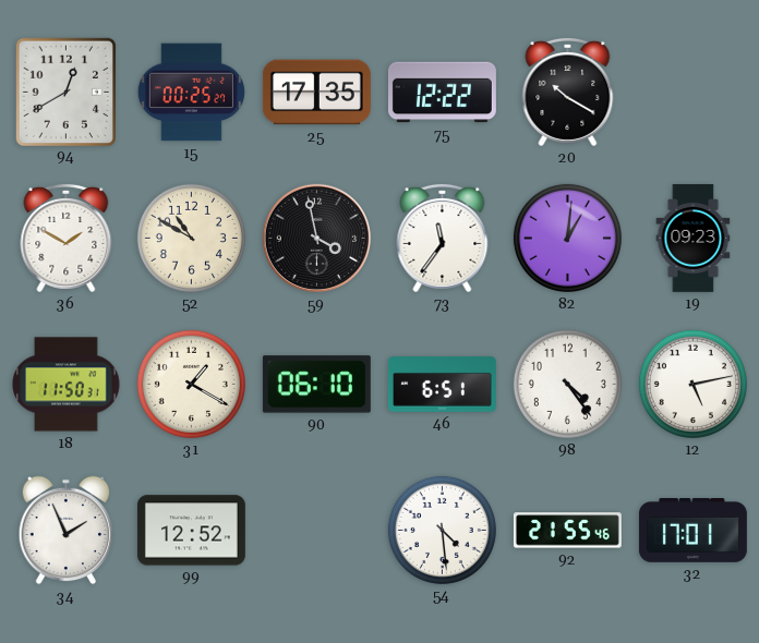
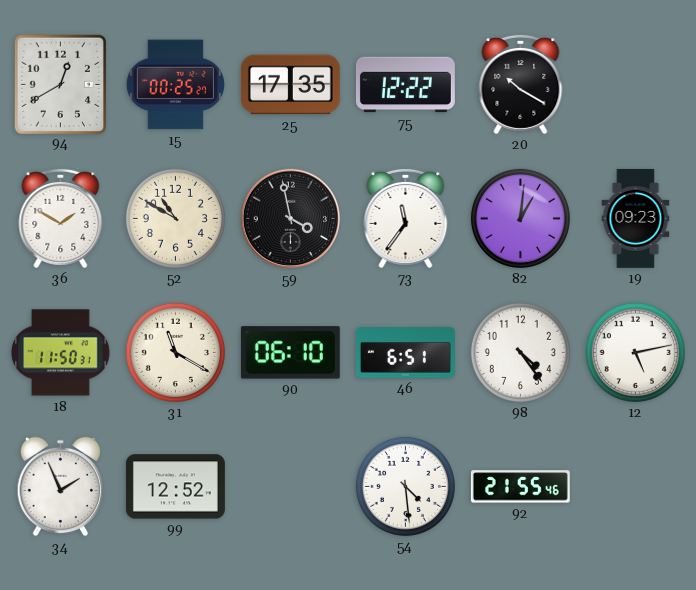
31: 1:20 -> 11:20
32: 17:01 -> none
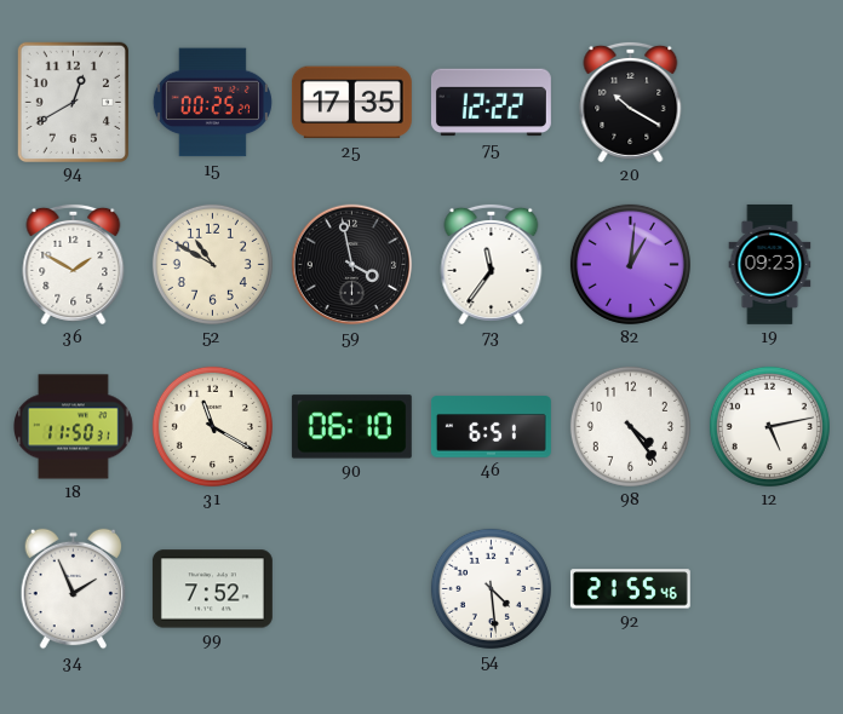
99: 12:52 -> 7:52
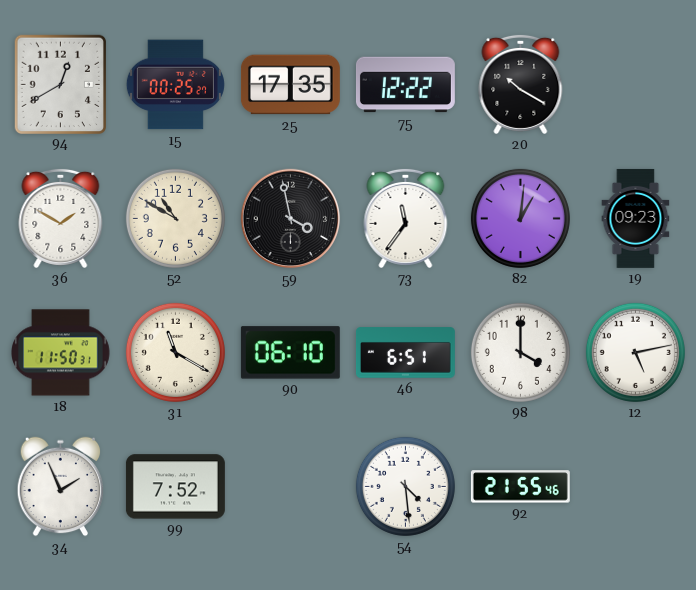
98: 4:24 -> 4:00
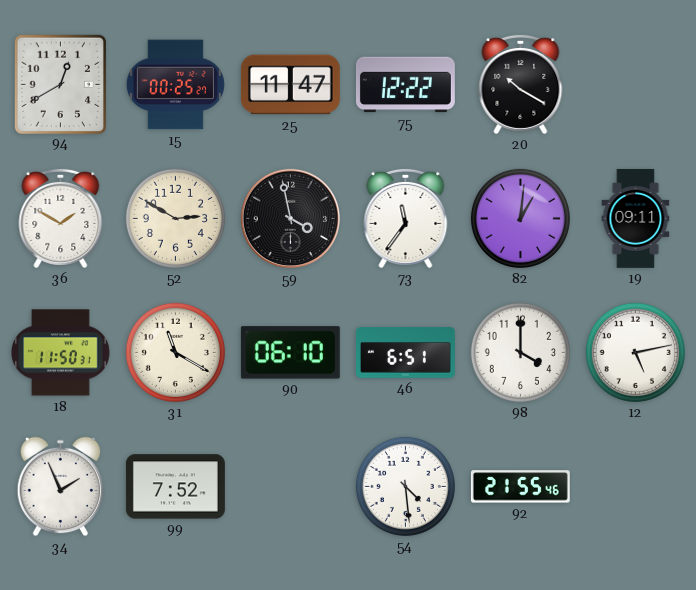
25: 17:35 -> 11:47
52: 10:50 -> 2:50
19: 09:23 -> 09:11
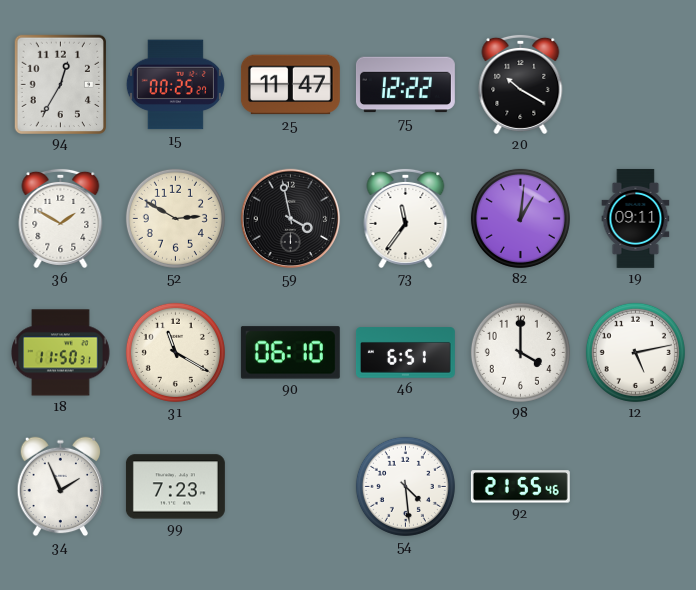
94: 12:40 -> 12:35
99: 7:52 -> 7:23
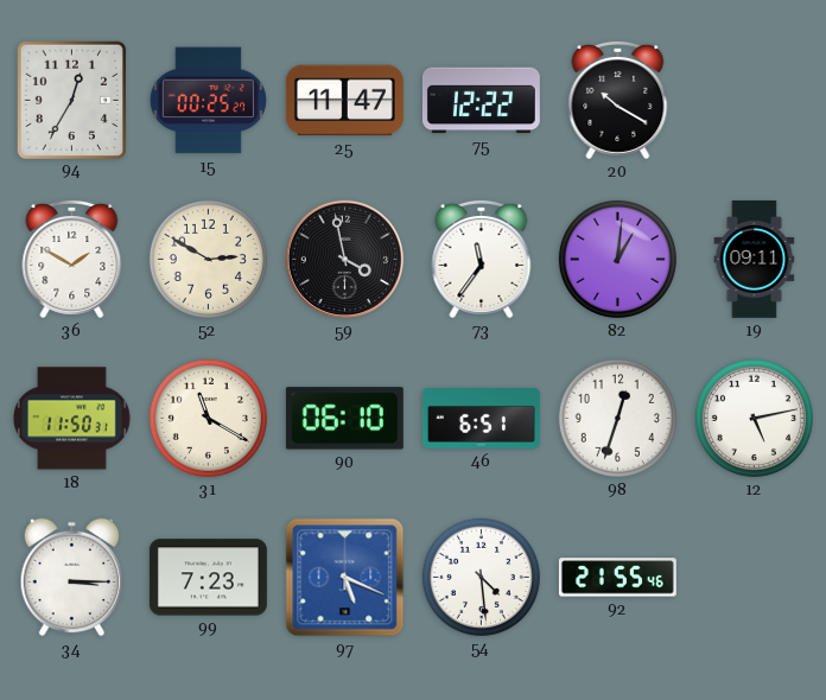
98: 4:00 -> 12:33
34: 1:56 -> 3:15
97: none -> 5:19
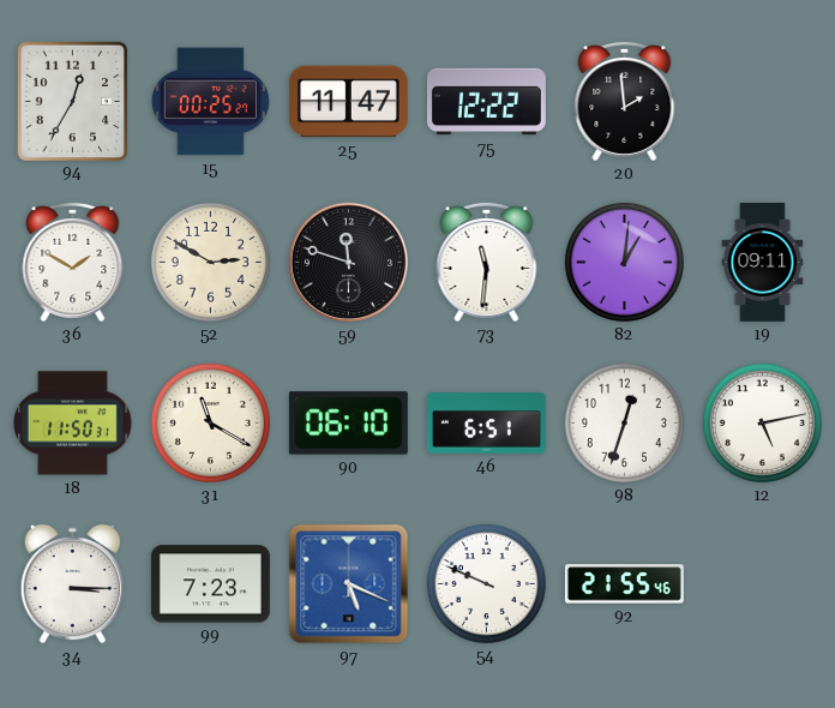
20: 10:20 -> 1:59
59: 3:58 -> 11:48
73: 11:36 -> 11:31
54: 4:29 -> 9:49
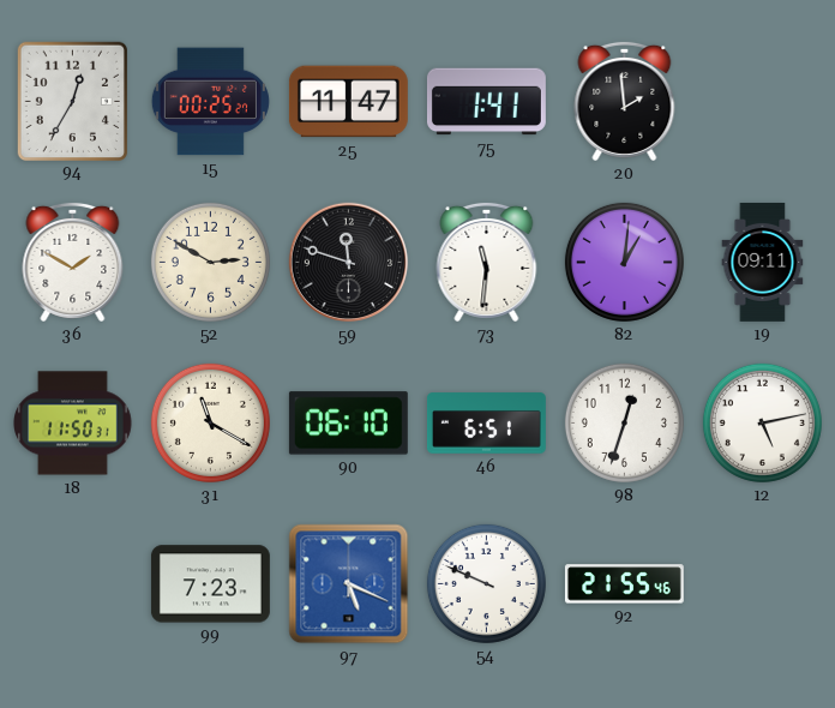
75: 12:22 -> 1:41
34: 3:15 -> none
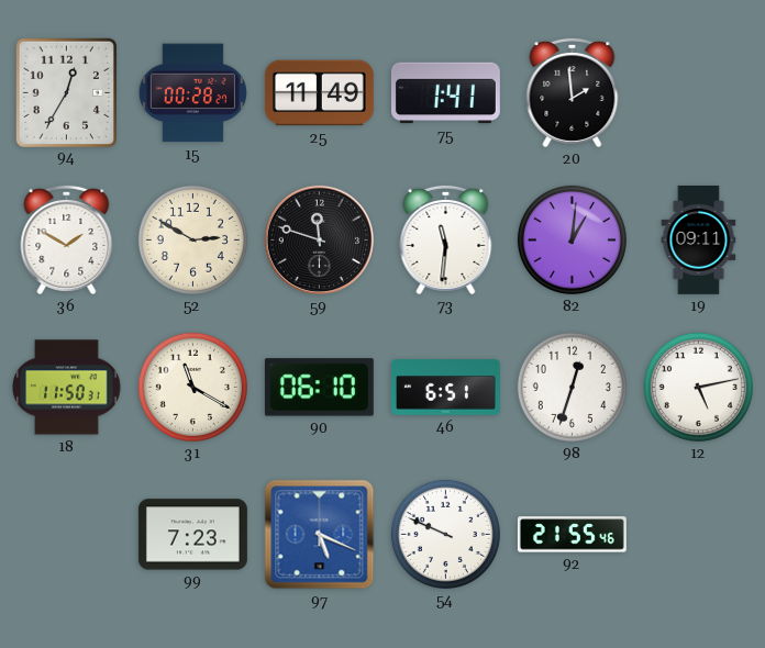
15: 00:25 -> 00:28
25: 11:47 -> 11:49
